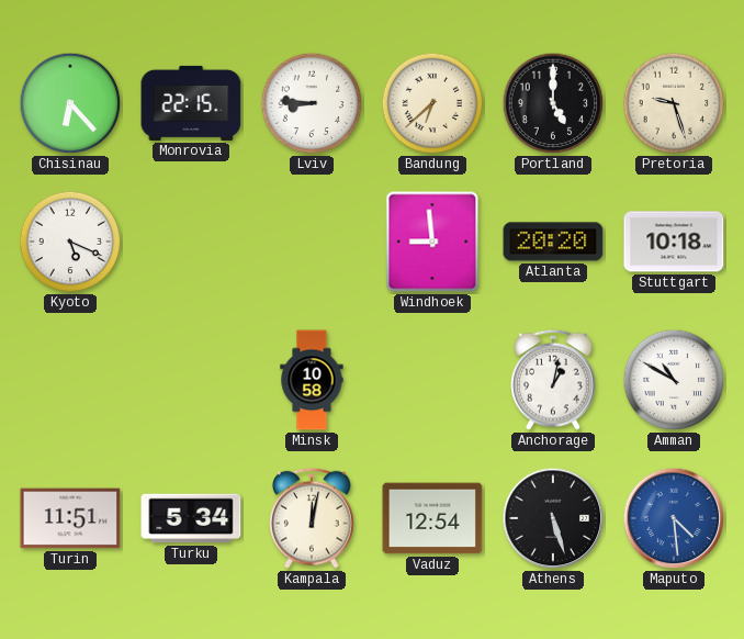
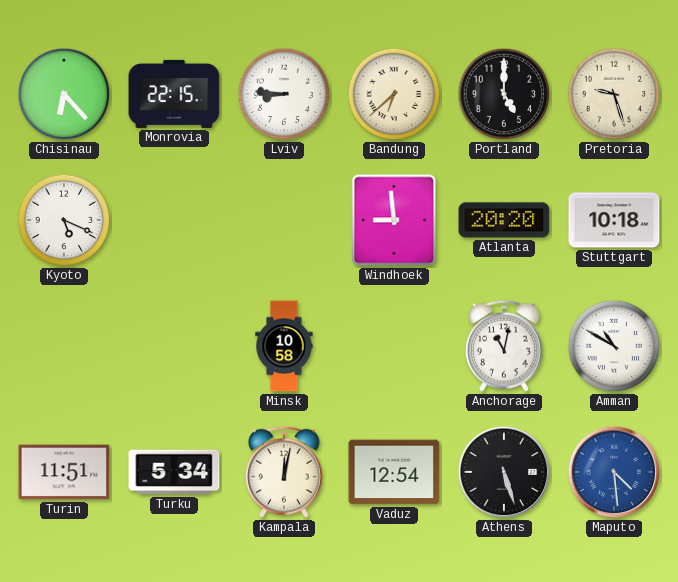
Anchorage: 1:02 -> 11:02
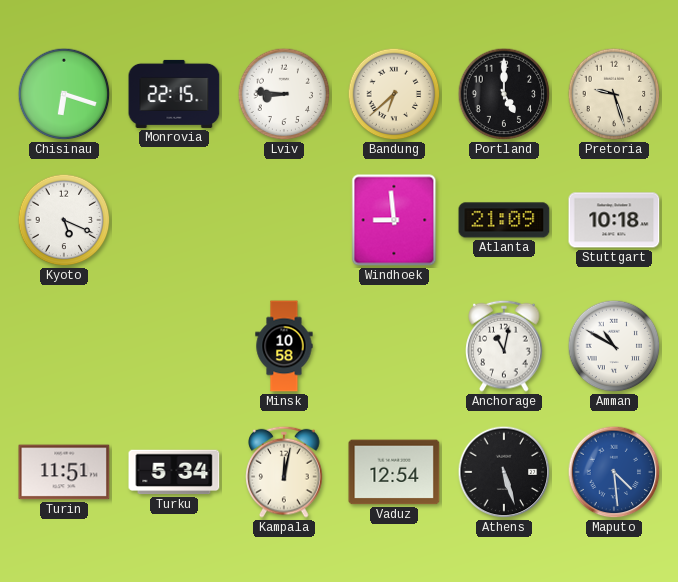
Chisinau: 6:23 -> 6:18
Atlanta: 20:20 -> 21:09
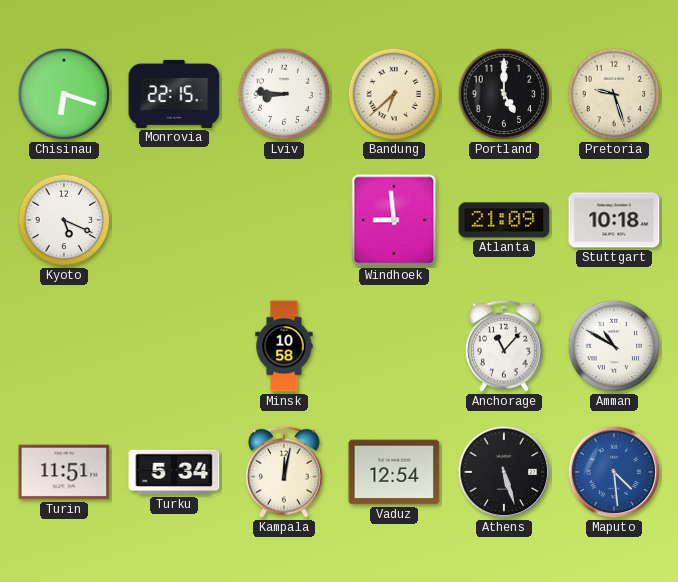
Anchorage: 11:02 -> 11:07
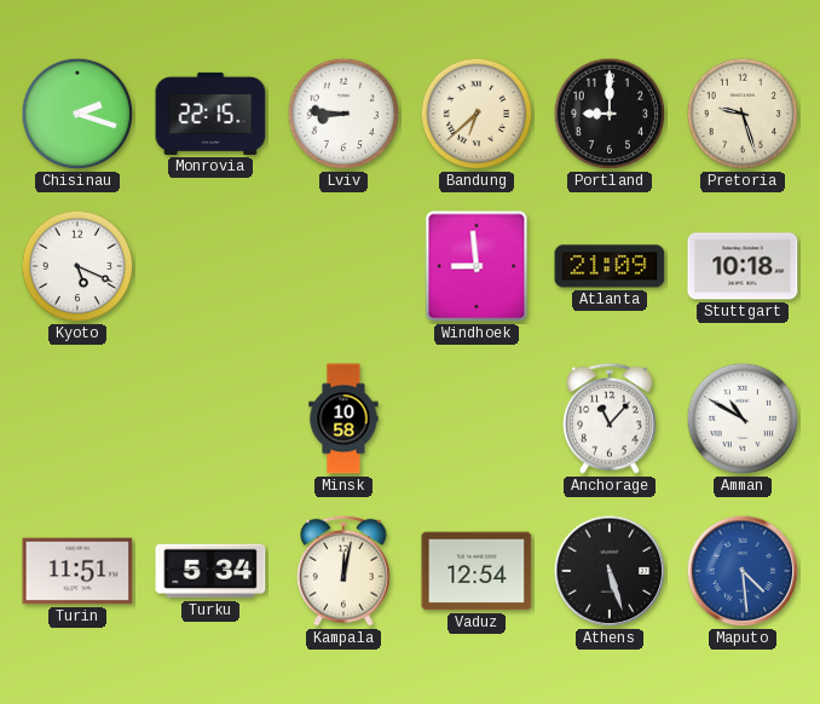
Chisinau: 6:18 -> 2:18
Portland: 5:00 -> 9:00
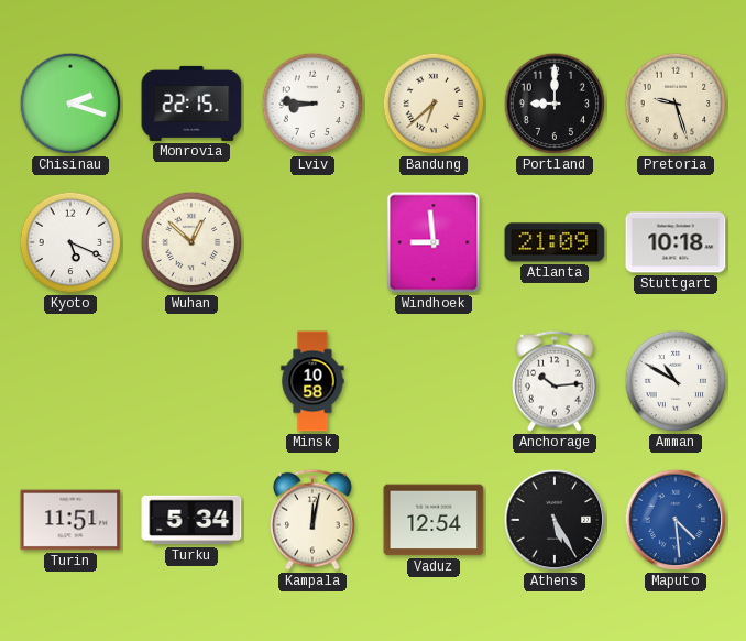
Wuhan: none -> 12:52
Anchorage: 11:07 -> 10:14
Athens: 5:27 -> 5:25
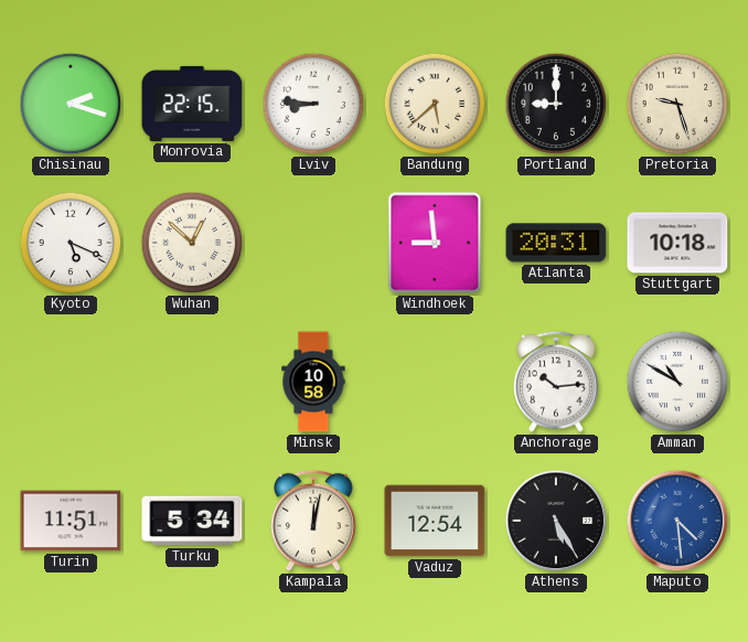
Bandung: 6:38 -> 5:38
Atlanta: 21:09 -> 20:31
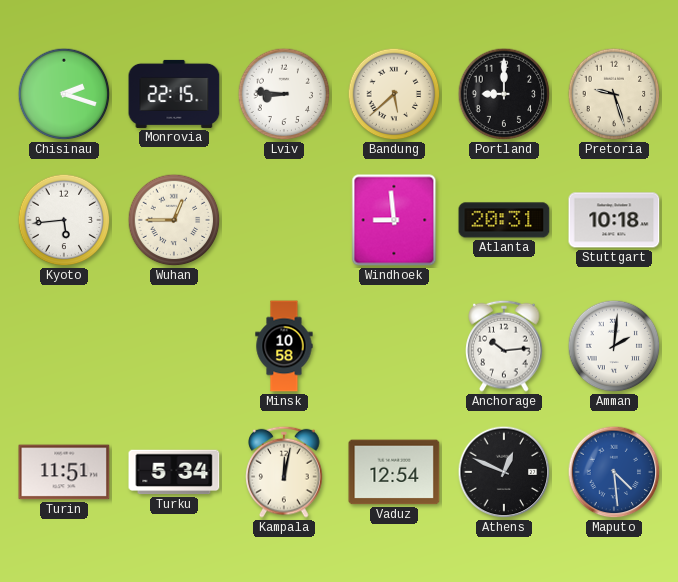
Kyoto: 5:19 -> 5:44
Wuhan: 12:52 -> 12:45
Amman: 10:50 -> 2:01
Athens: 5:25 -> 12:49
